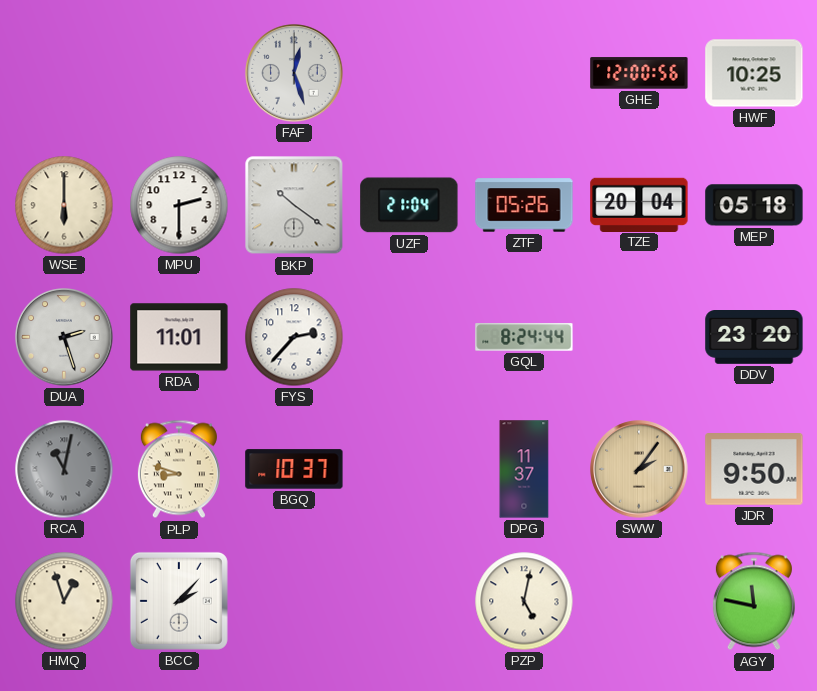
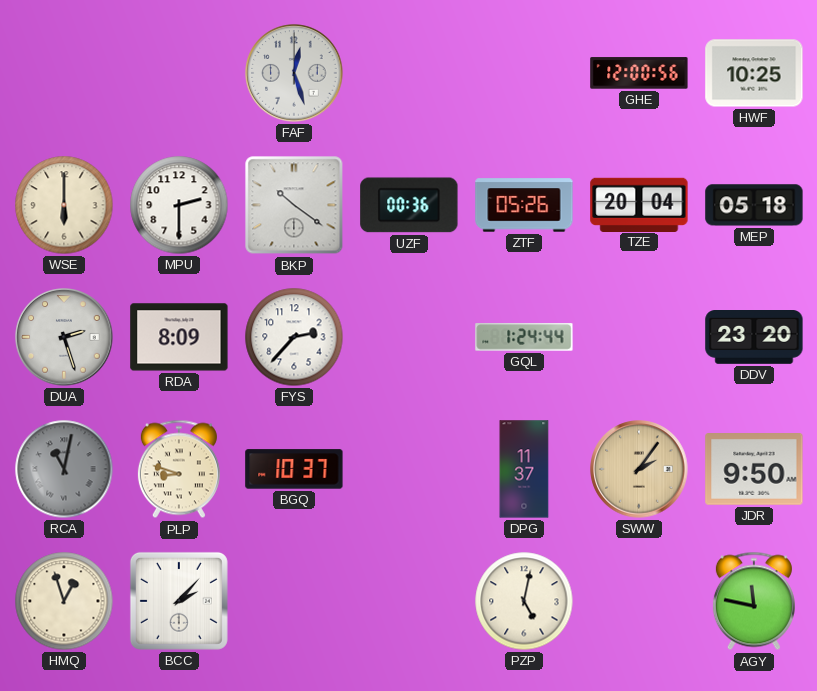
UZF: 21:04 -> 00:36
RDA: 11:01 -> 8:09
GQL: 8:24 -> 1:24
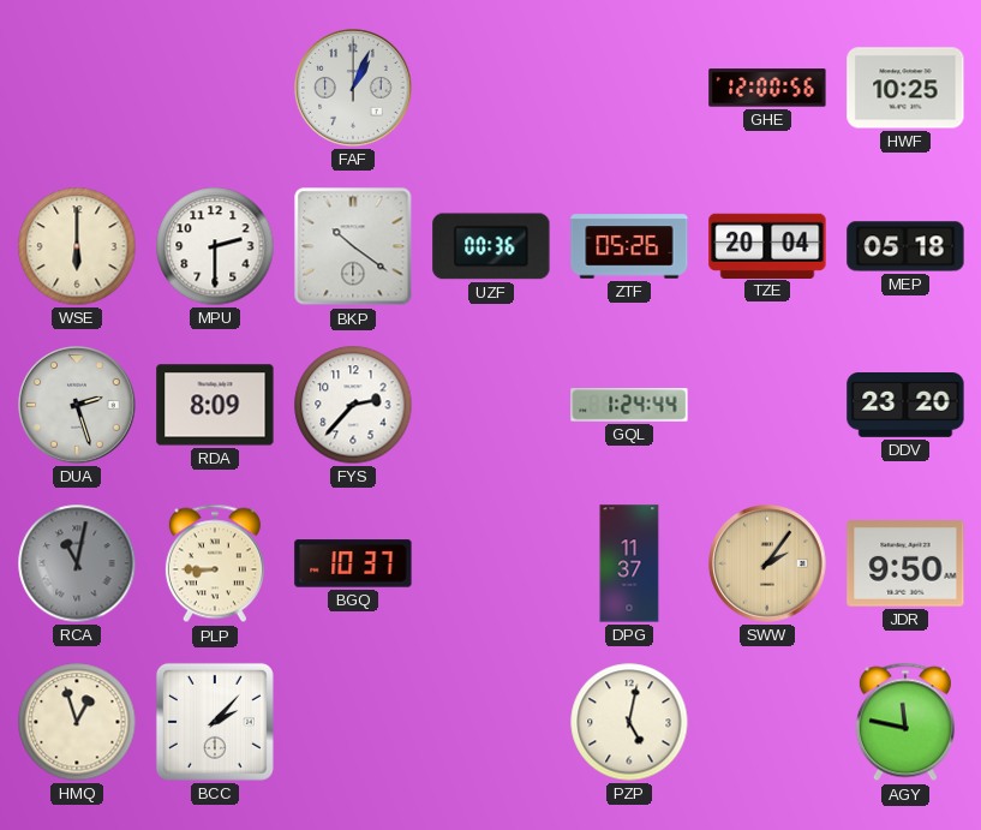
FAF: 12:27 -> 1:04
PLP: 8:48 -> 8:45
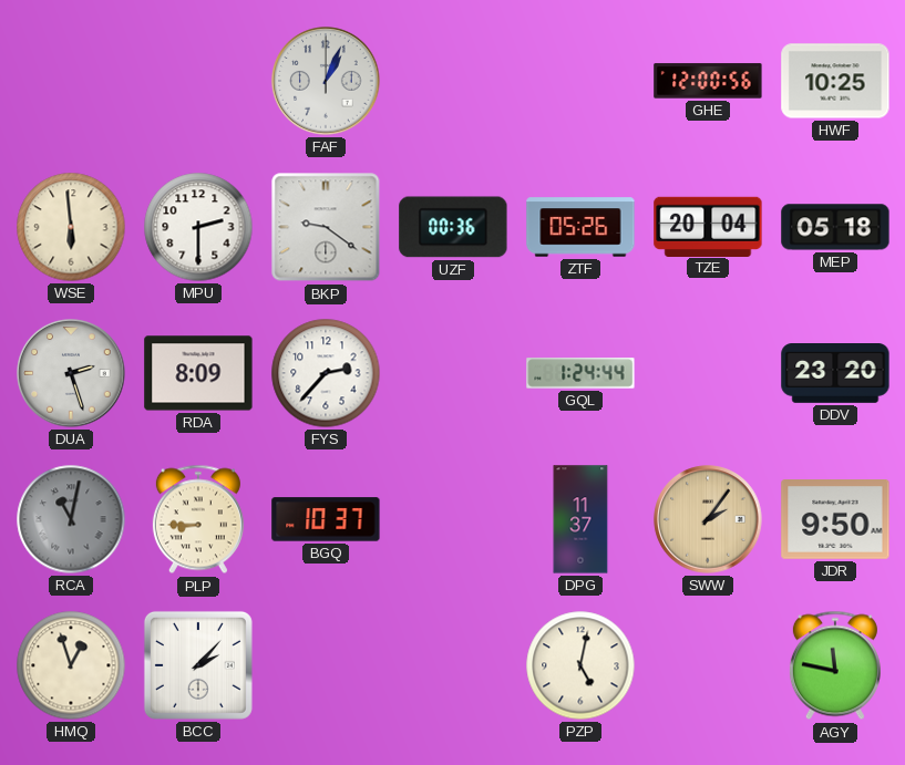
WSE: 6:00 -> 5:59
BKP: 10:21 -> 9:21
